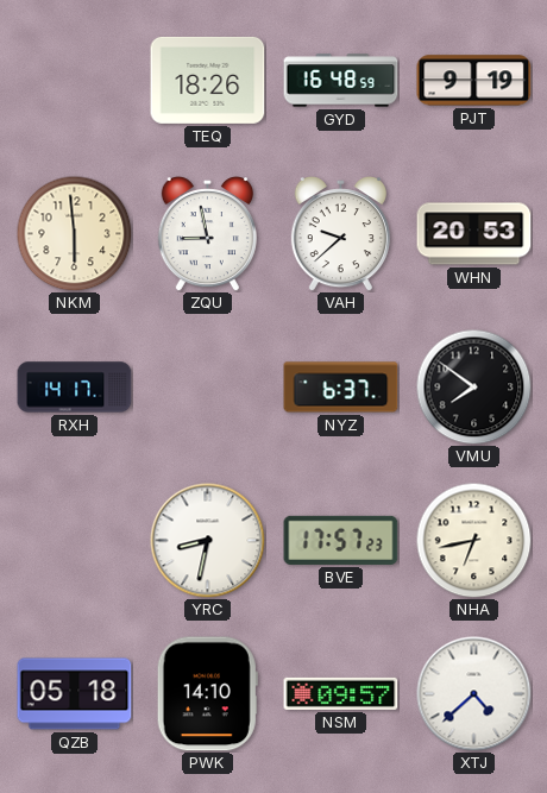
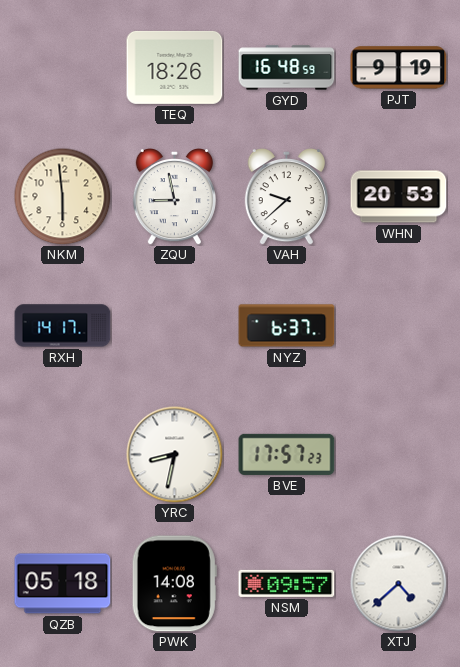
VMU: 7:51 -> none
NHA: 6:43 -> none
PWK: 14:10 -> 14:08
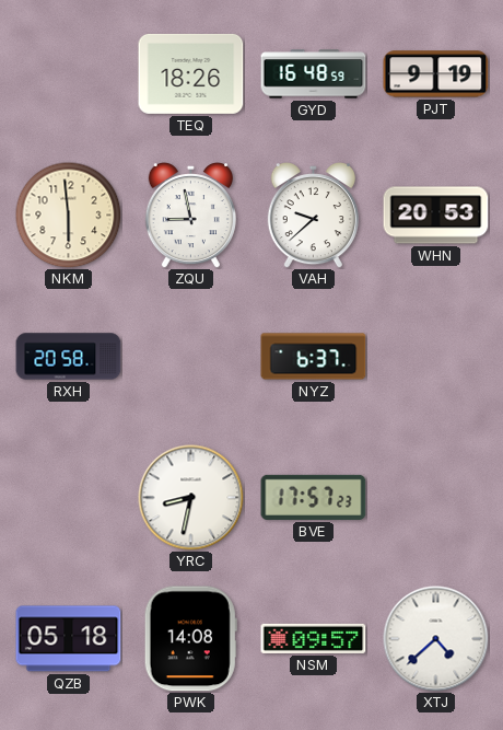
RXH: 14:17 -> 20:58
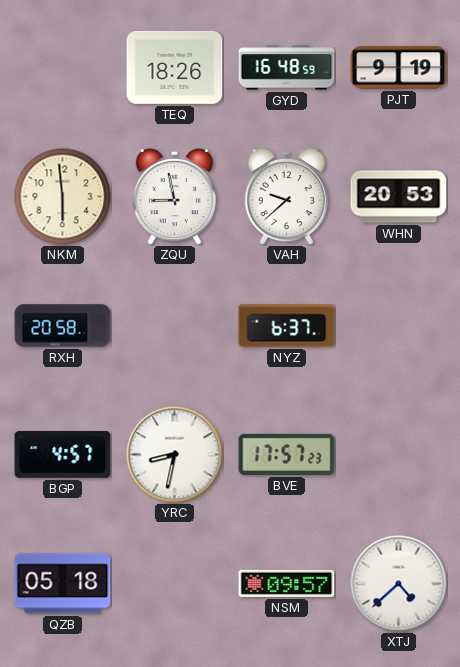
BGP: none -> 4:57
PWK: 14:08 -> none
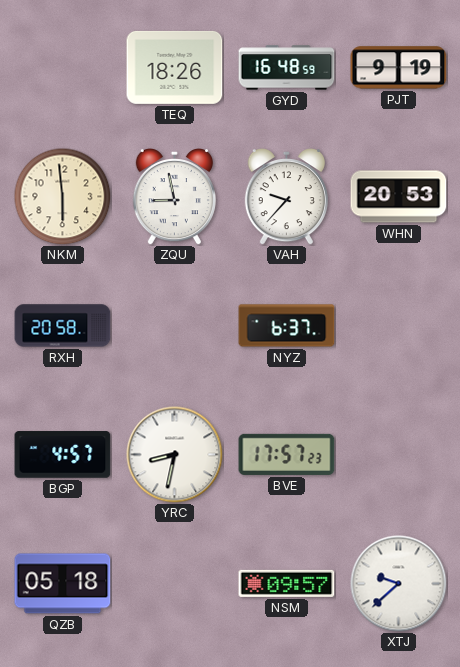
VAH: 9:38 -> 9:37
XTJ: 4:38 -> 9:38
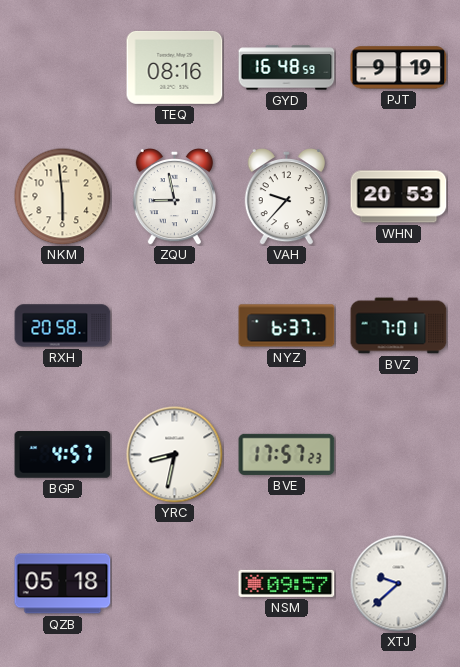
TEQ: 18:26 -> 08:16
BVZ: none -> 7:01
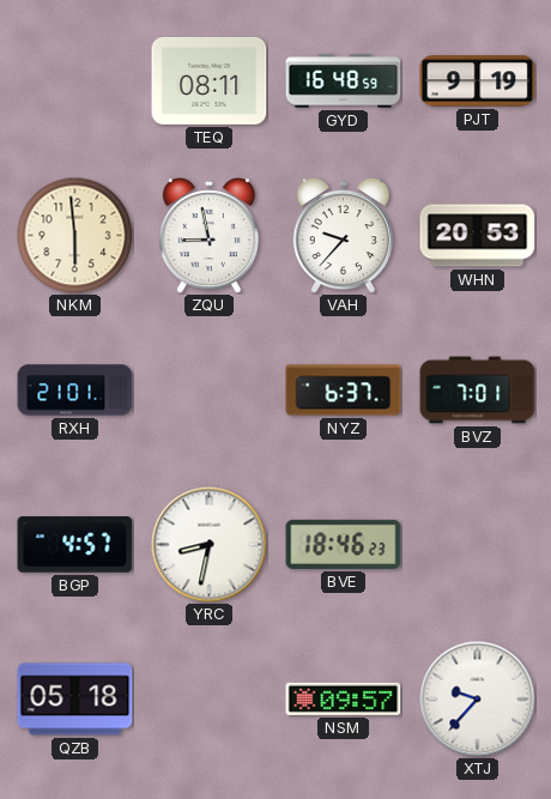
TEQ: 08:16 -> 08:11
RXH: 20:58 -> 21:01
BVE: 17:57 -> 18:46
XTJ: 9:38 -> 9:37
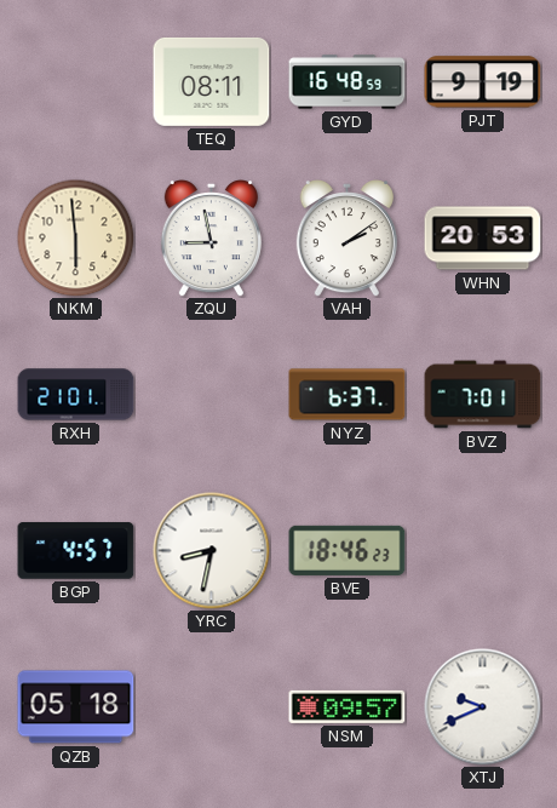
VAH: 9:37 -> 2:09
XTJ: 9:37 -> 9:41
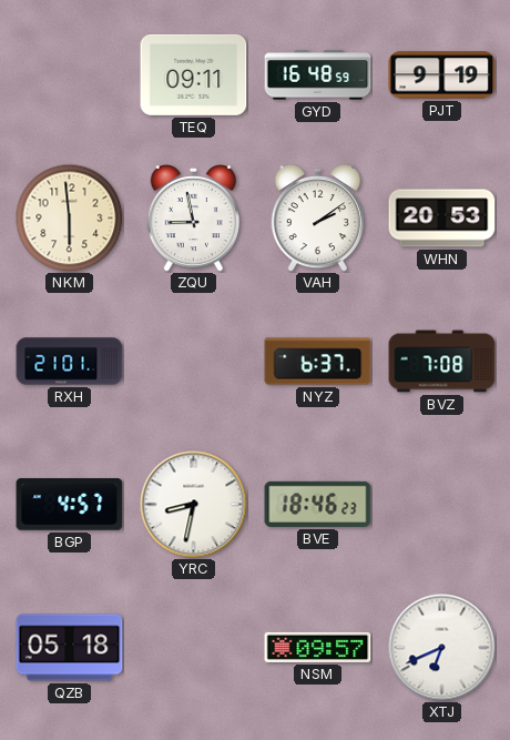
TEQ: 08:11 -> 09:11
BVZ: 7:01 -> 7:08
XTJ: 9:41 -> 6:41
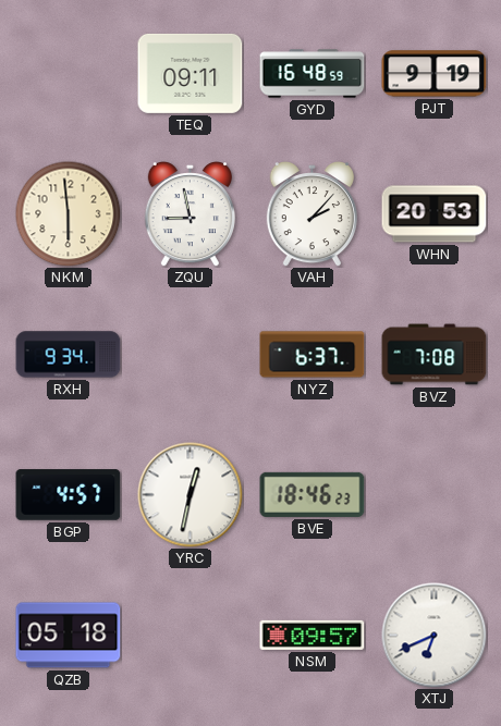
VAH: 2:09 -> 2:07
RXH: 21:01 -> 9:34
YRC: 8:32 -> 12:32
